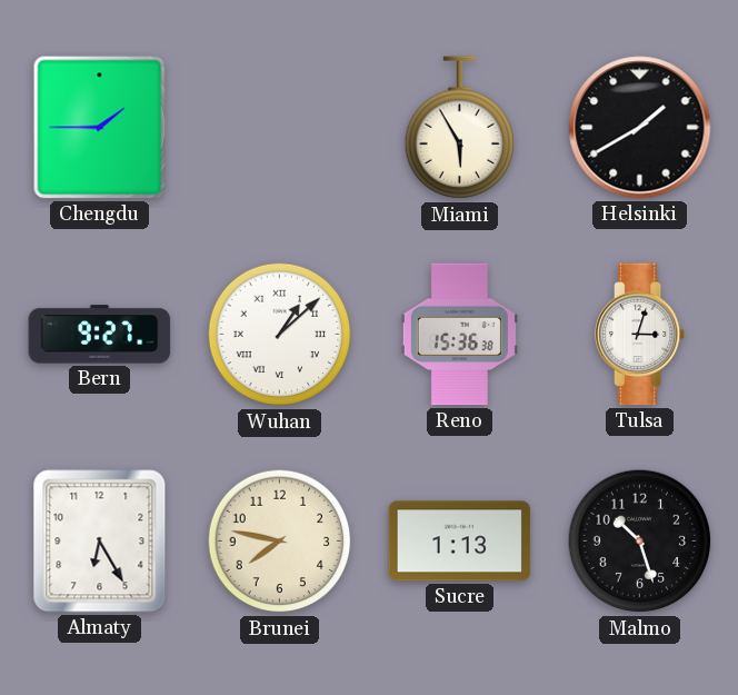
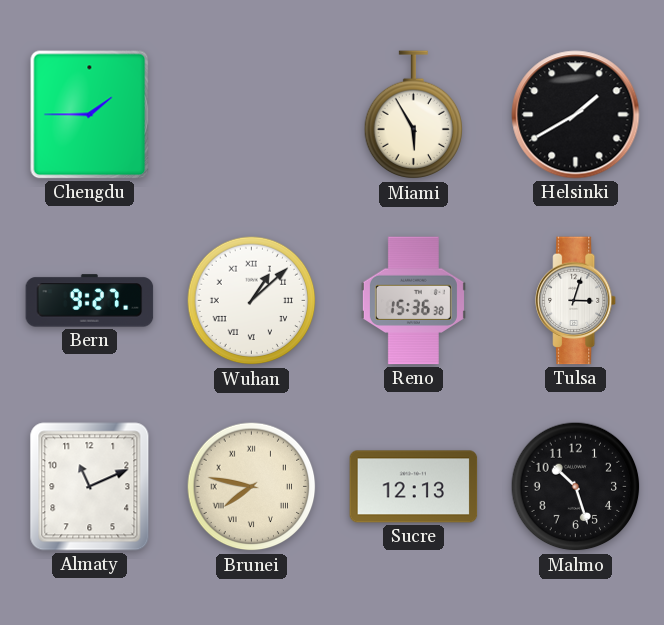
Almaty: 6:25 -> 11:11
Brunei numerals: Arabic -> Roman
Sucre: 1:13 -> 12:13
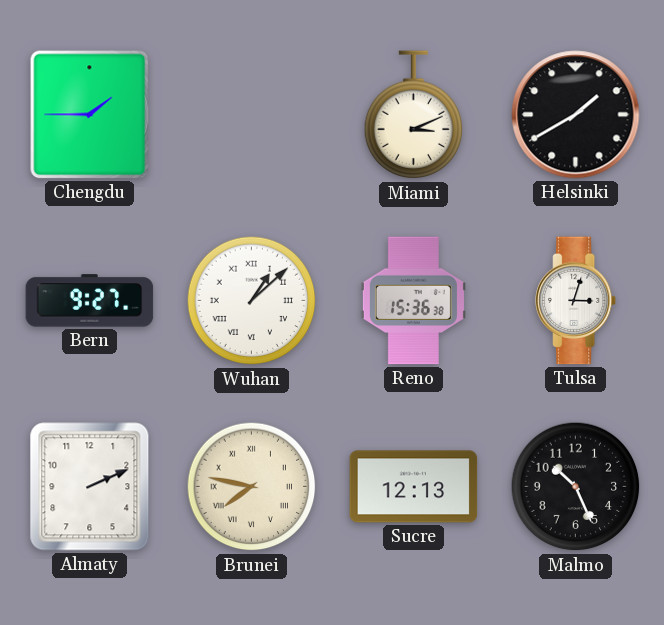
Miami: 5:55 -> 3:11
Almaty: 11:11 -> 2:11
Malmo: 10:27 -> 10:26
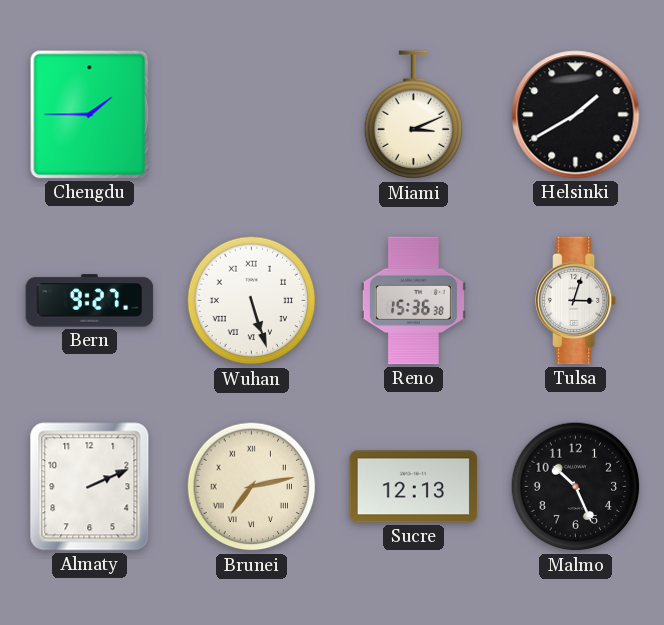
Wuhan: 1:08 -> 5:27
Brunei: 7:47 -> 7:13
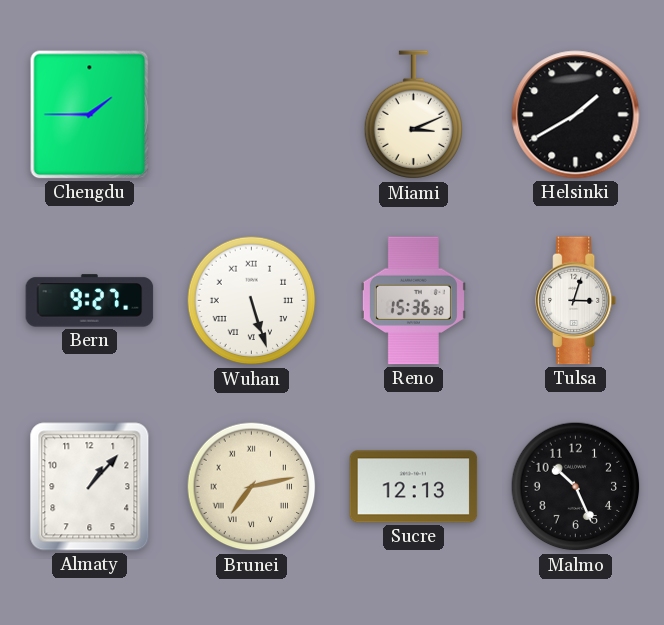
Almaty: 2:11 -> 1:07
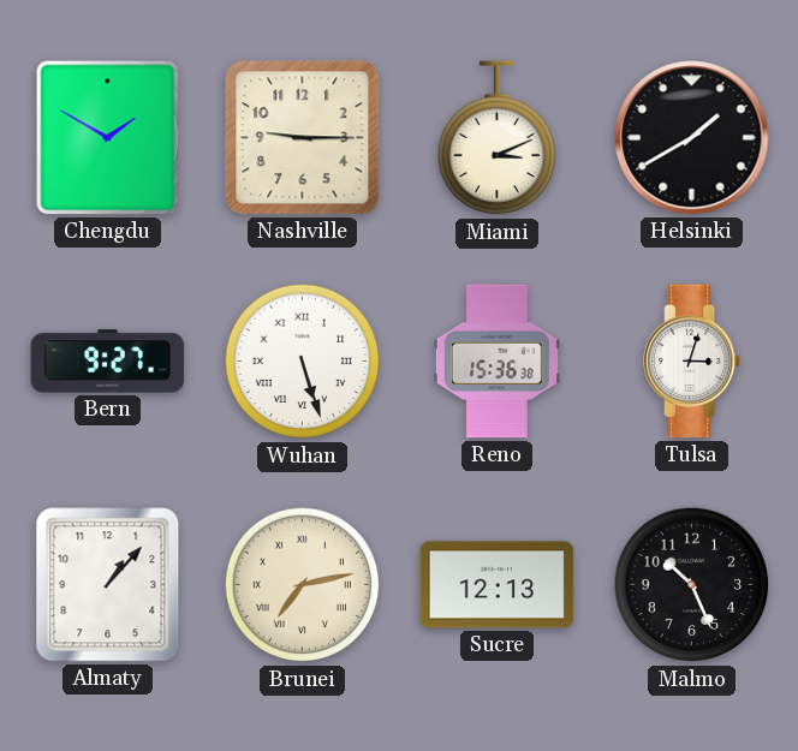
Chengdu: 1:45 -> 1:50
Nashville: none -> 9:15
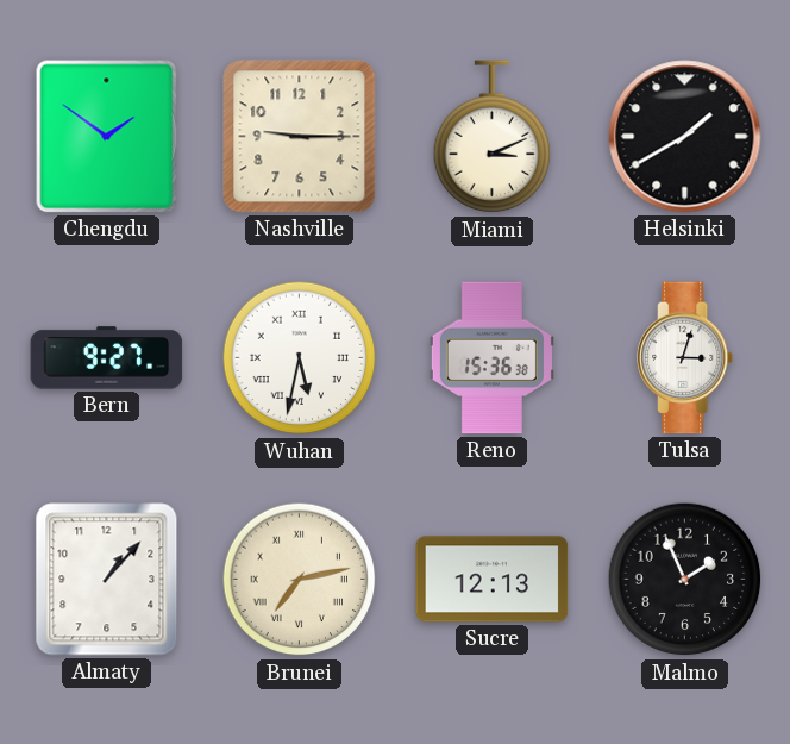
Chengdu: 1:50 -> 1:51
Wuhan: 5:27 -> 5:32
Malmo: 10:26 -> 1:56
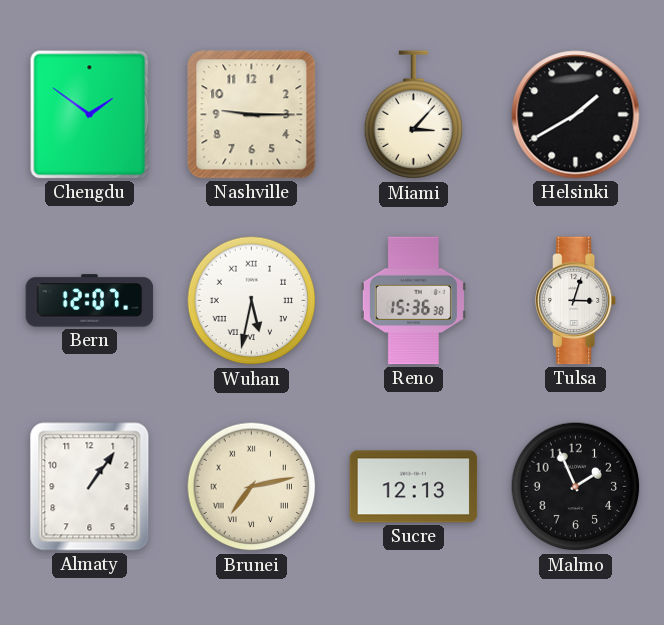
Miami: 3:11 -> 3:07
Bern: 9:27 -> 12:07
Almaty: 1:07 -> 1:06
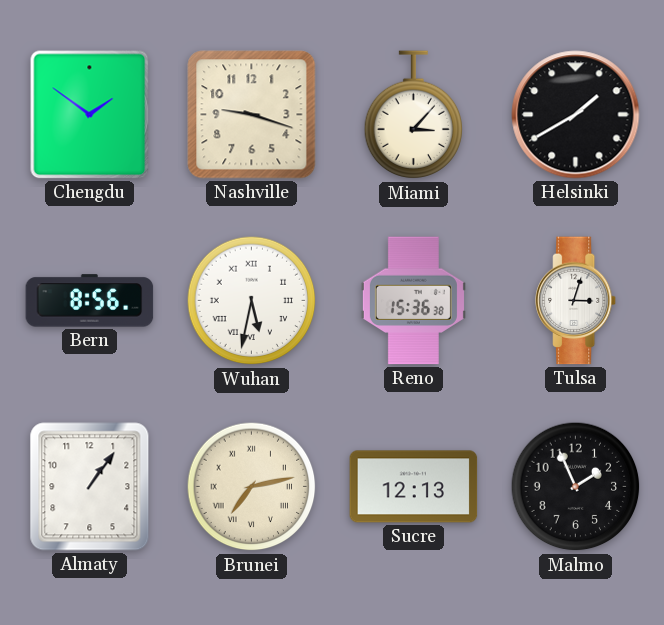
Nashville: 9:15 -> 9:18
Bern: 12:07 -> 8:56
